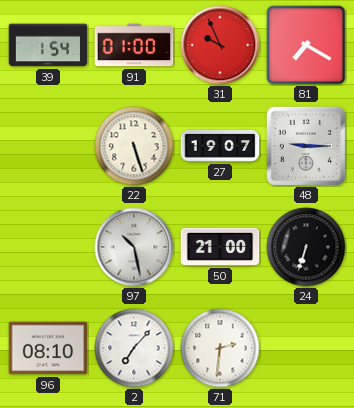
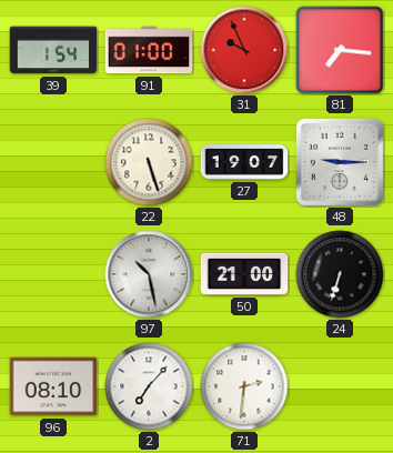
81: 7:20 -> 7:16
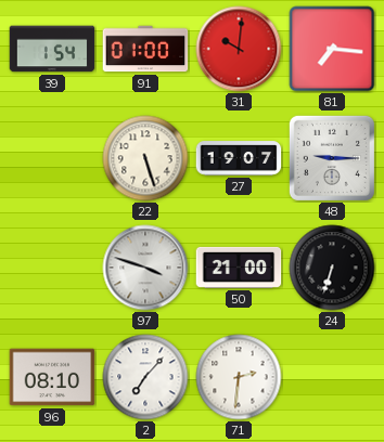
31: 9:56 -> 10:01
97: 10:28 -> 3:48
